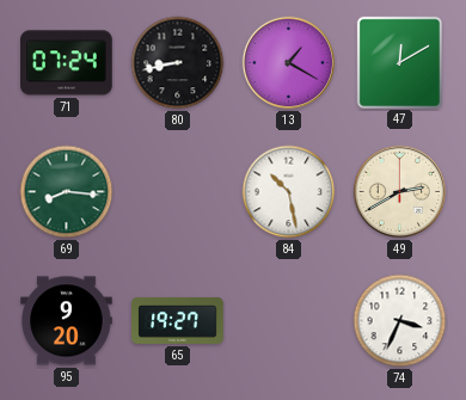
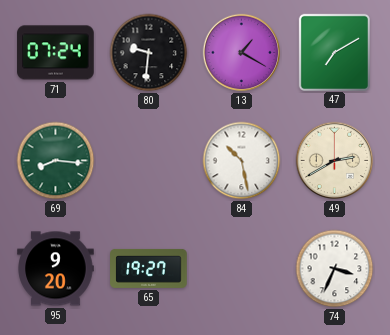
80: 8:43 -> 9:31
47: 12:10 -> 7:10
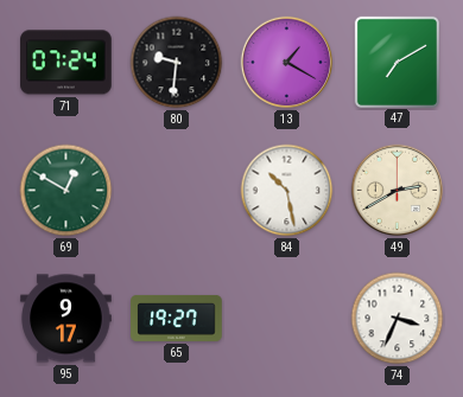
69: 8:16 -> 12:50
95: 9:20 -> 9:17
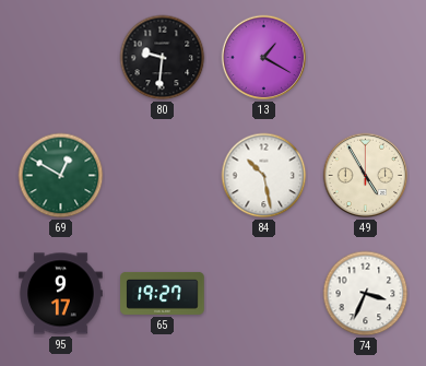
71: 07:24 -> none
47: 7:10 -> none
49: 2:40 -> 4:55
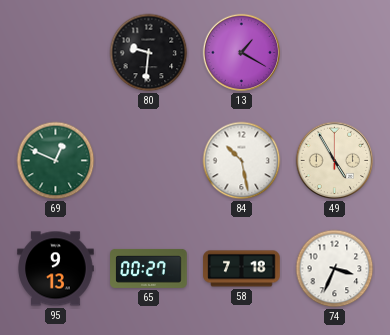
69: 12:50 -> 12:49
95: 9:17 -> 9:13
65: 19:27 -> 00:27
58: none -> 7:18
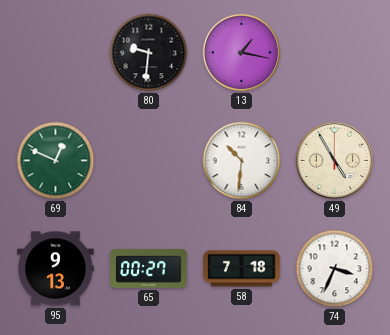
13: 1:20 -> 1:17
84: 10:28 -> 10:31
